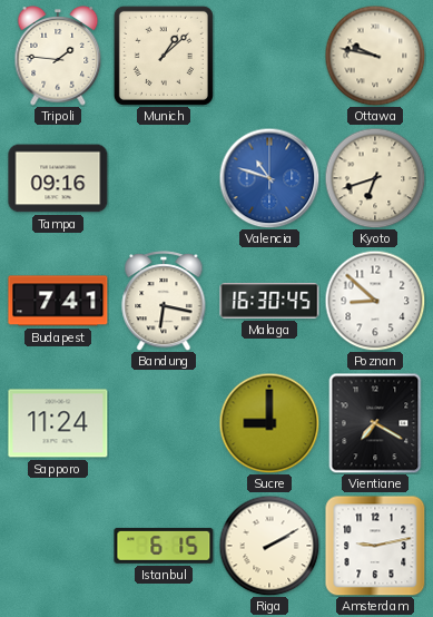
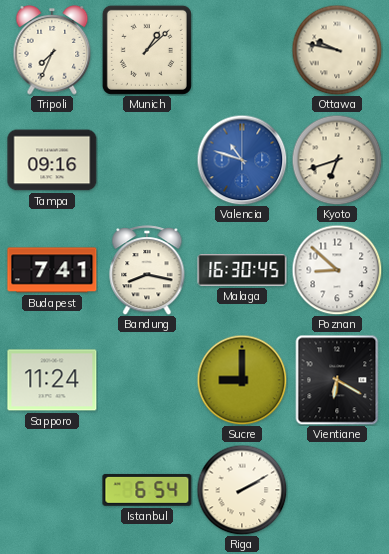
Tripoli: 1:46 -> 7:34
Bandung: 6:17 -> 8:17
Vientiane: 7:20 -> 6:20
Istanbul: 6:15 -> 6:54
Amsterdam: 9:13 -> none
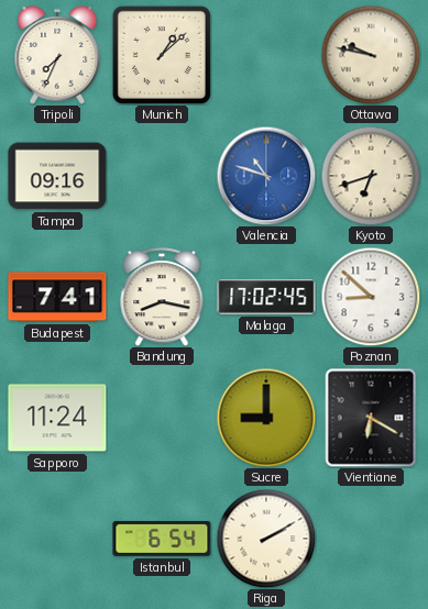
Malaga: 16:30 -> 17:02
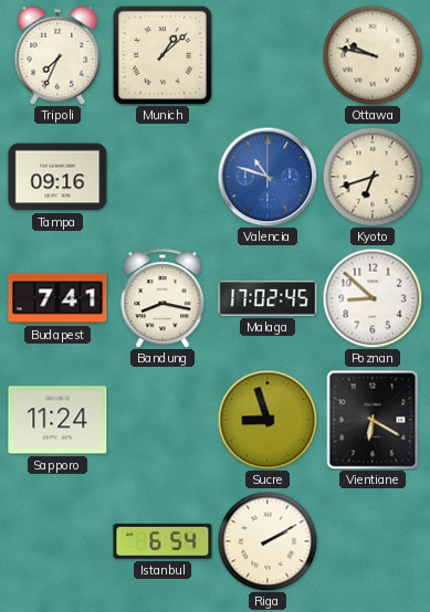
Sucre: 9:00 -> 8:57
